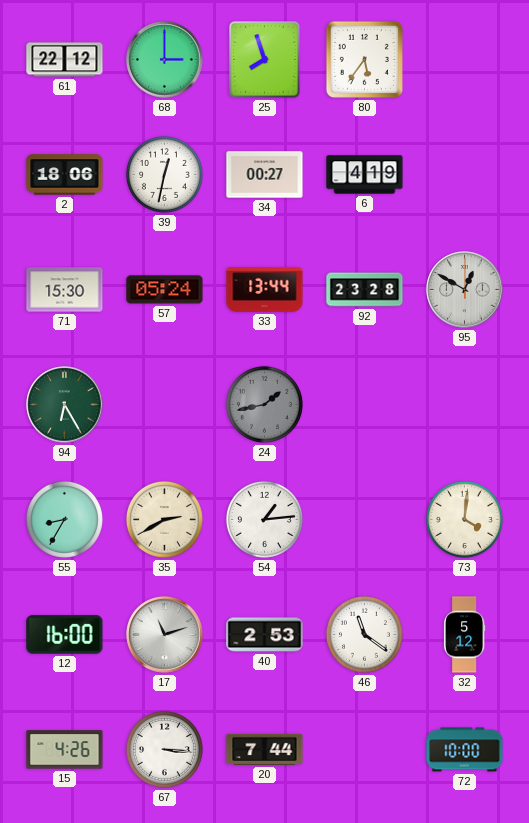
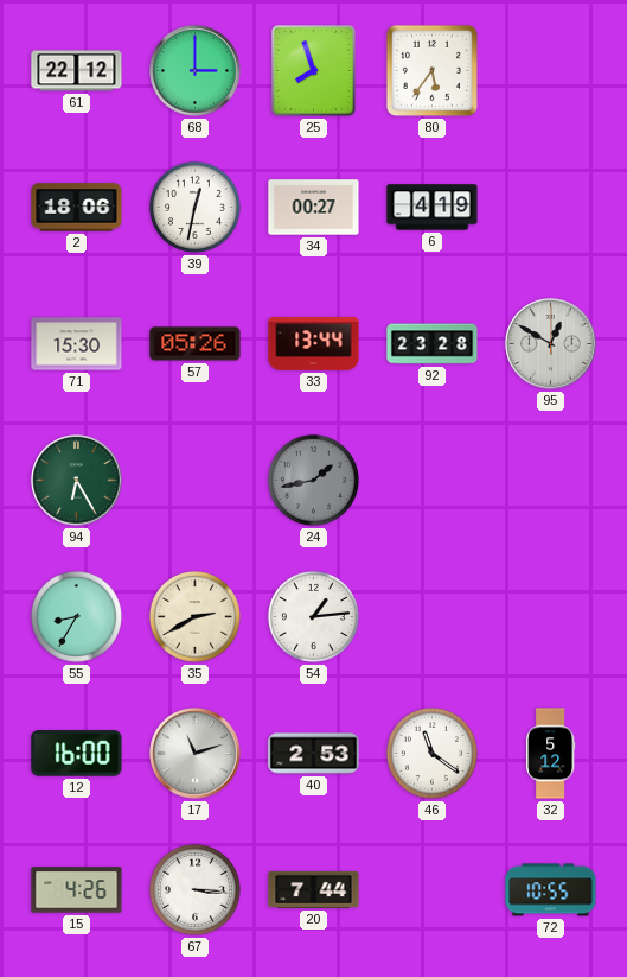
57: 05:24 -> 05:26
73: 4:01 -> none
72: 10:00 -> 10:55
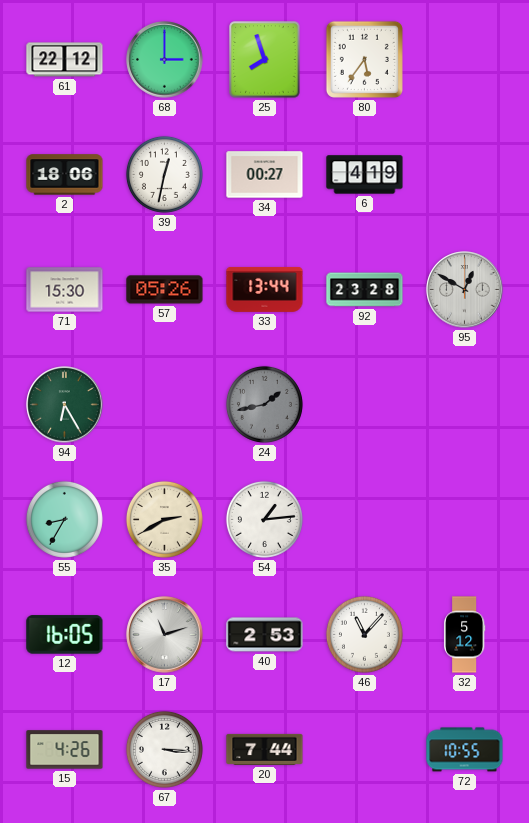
12: 16:00 -> 16:05
46: 11:21 -> 11:07
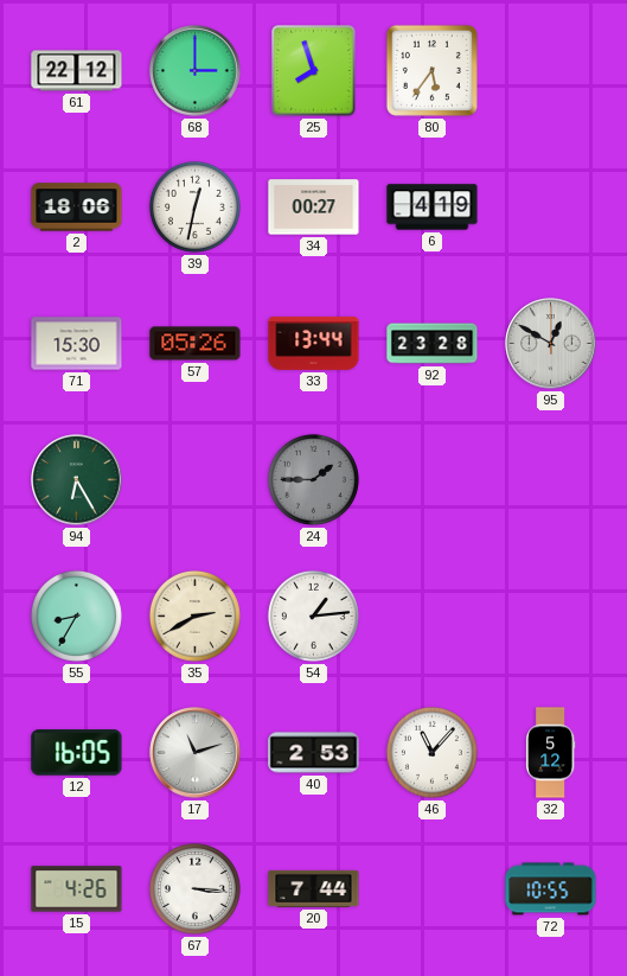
24: 1:43 -> 1:45
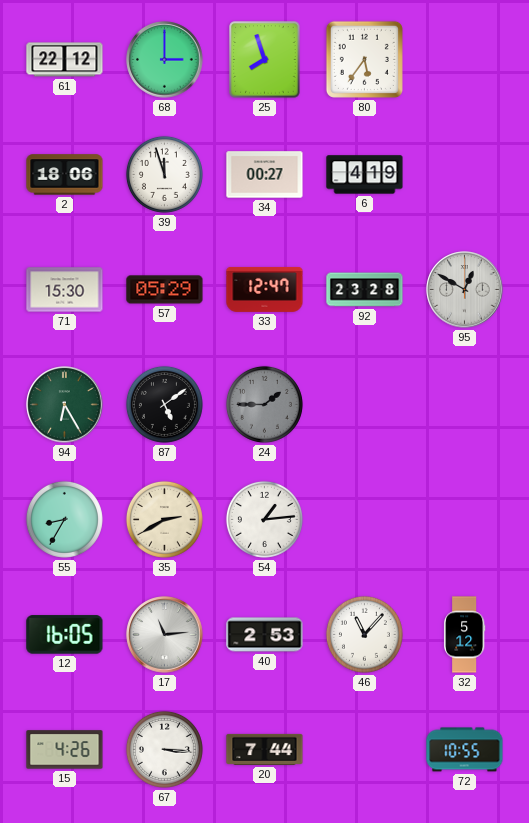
39: 12:32 -> 11:57
57: 05:26 -> 05:29
33: 13:44 -> 12:47
87: none -> 5:09
17: 11:12 -> 11:14
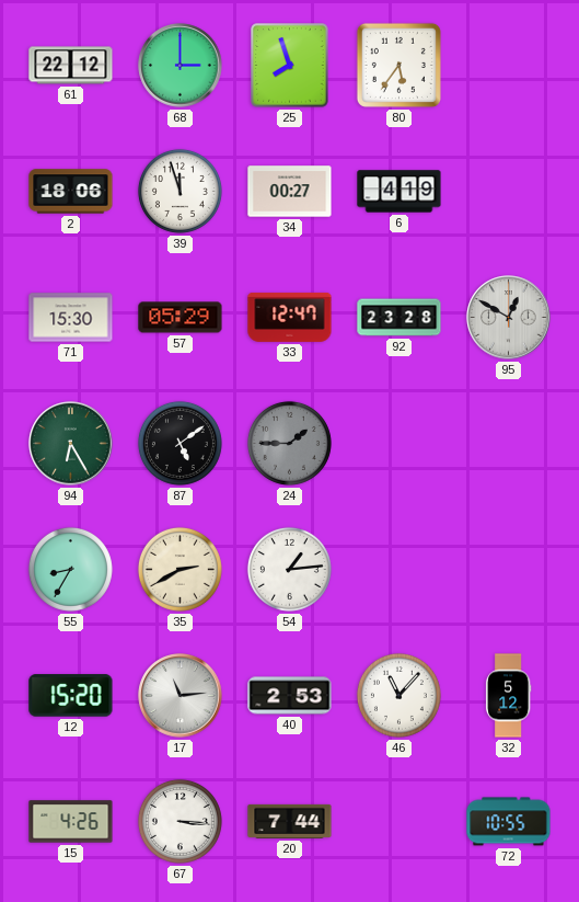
12: 16:05 -> 15:20
